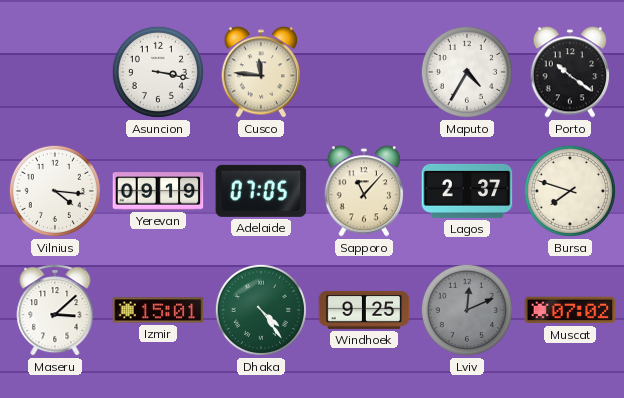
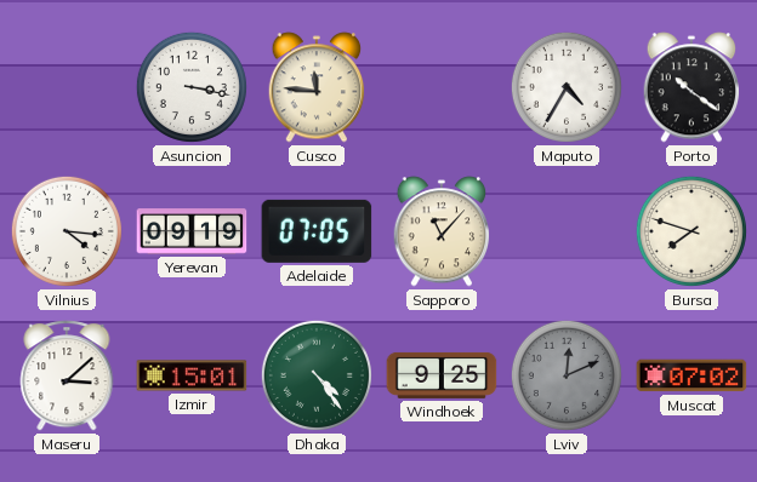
Lagos: 2:37 -> none
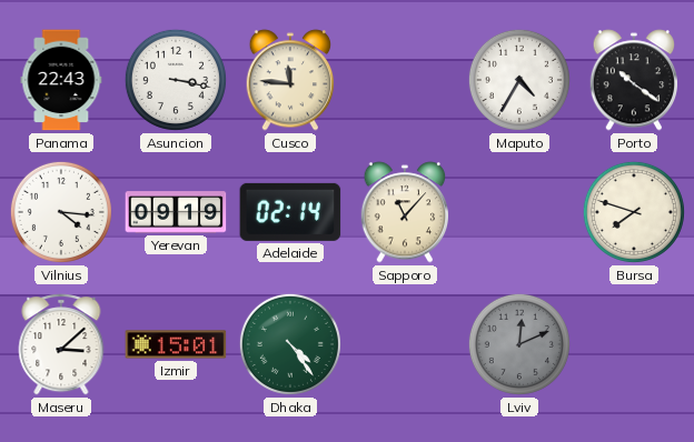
Panama: none -> 22:43
Adelaide: 07:05 -> 02:14
Windhoek: 9:25 -> none
Muscat: 07:02 -> none
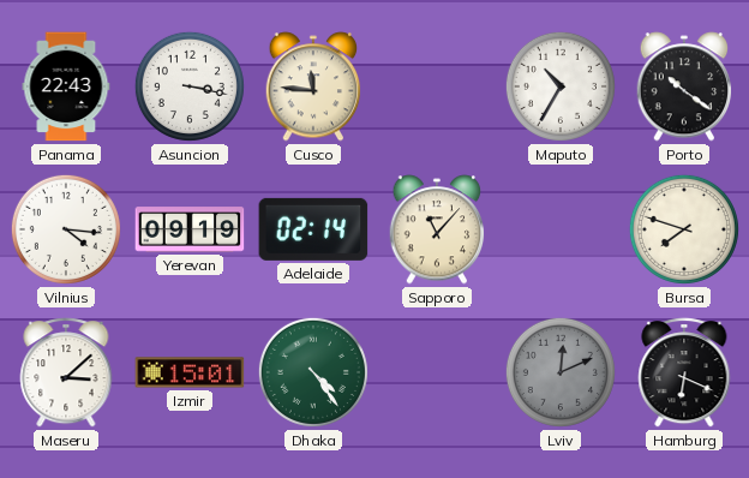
Maputo: 4:35 -> 10:35
Hamburg: none -> 6:19
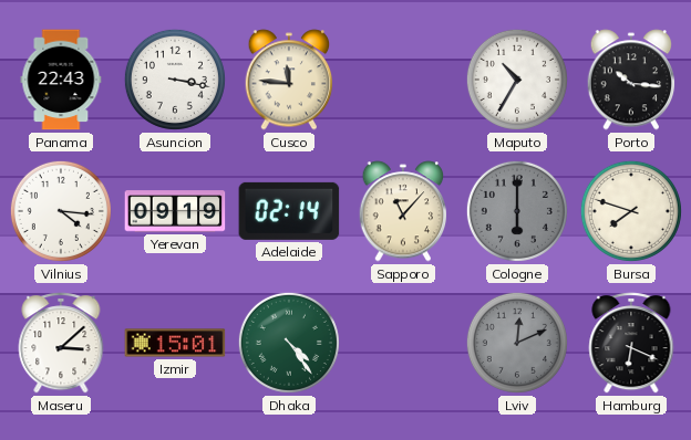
Porto: 10:21 -> 10:16
Cologne: none -> 6:00
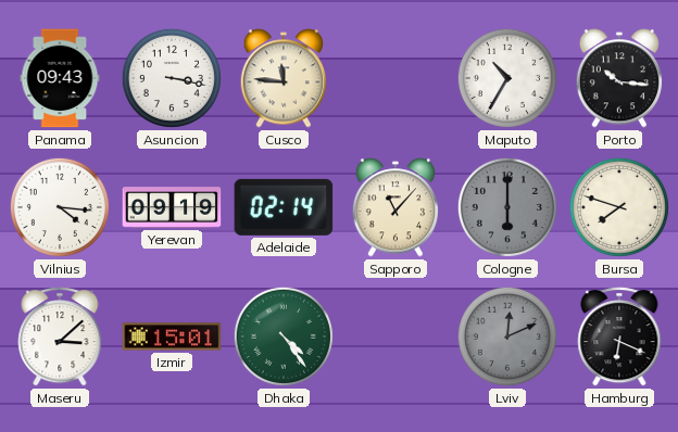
Panama: 22:43 -> 09:43
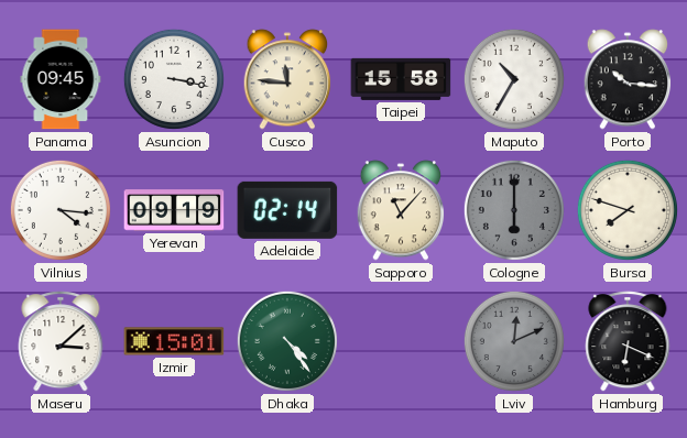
Panama: 09:43 -> 09:45
Taipei: none -> 15:58
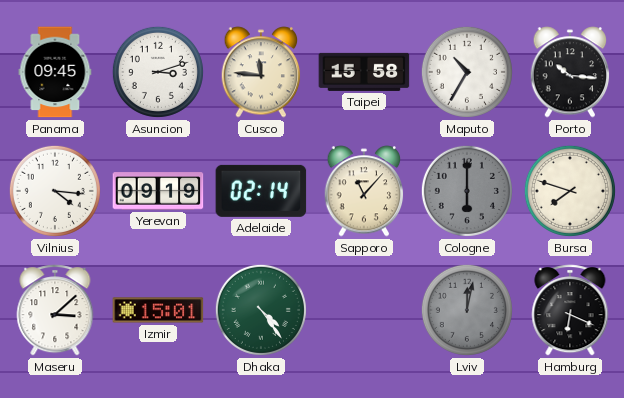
Asuncion: 3:17 -> 3:12
Lviv: 12:11 -> 12:02
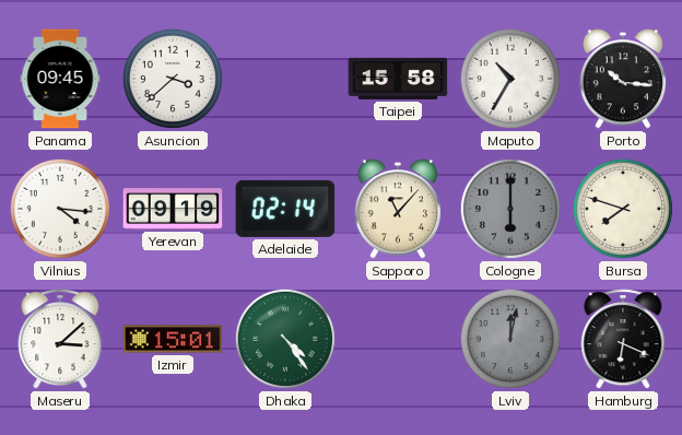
Asuncion: 3:12 -> 3:38
Cusco: 11:46 -> none
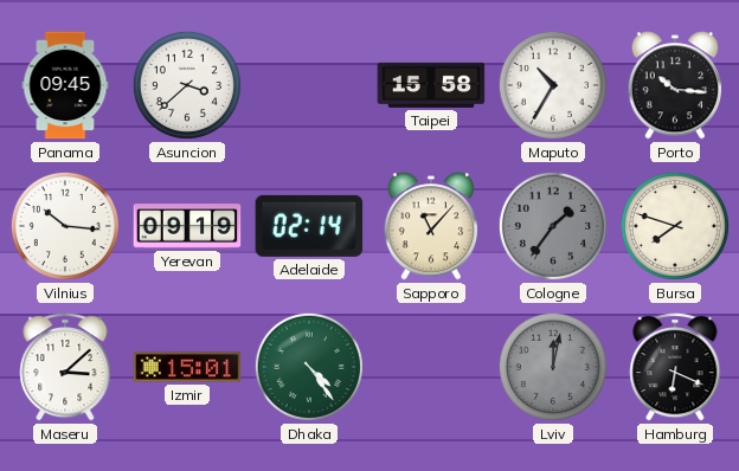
Vilnius: 4:16 -> 10:16
Cologne: 6:00 -> 1:36
